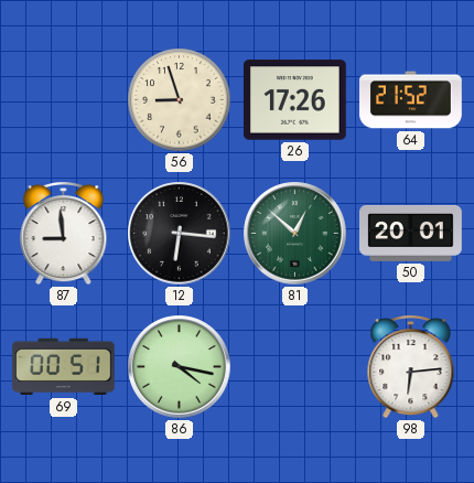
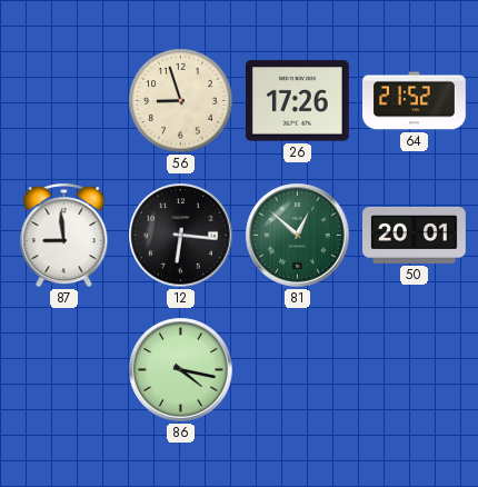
69: 00:51 -> none
98: 6:14 -> none
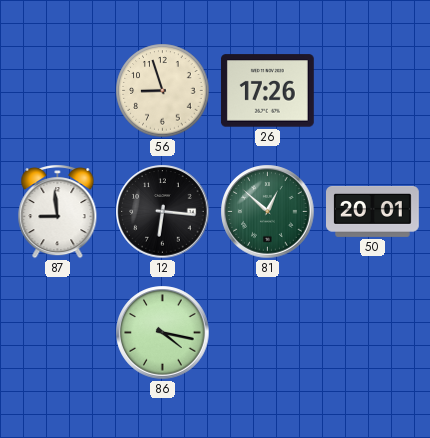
64: 21:52 -> none
